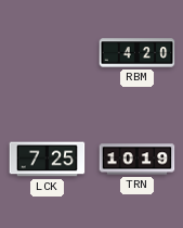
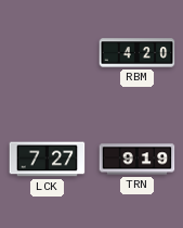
LCK: 7:25 -> 7:27
TRN: 10:19 -> 9:19
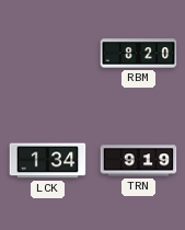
RBM: 4:20 -> 8:20
LCK: 7:27 -> 1:34
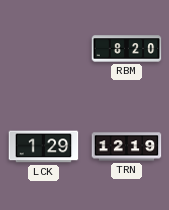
LCK: 1:34 -> 1:29
TRN: 9:19 -> 12:19
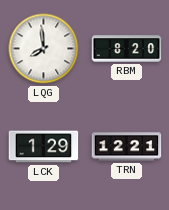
LQG: none -> 7:59
TRN: 12:19 -> 12:21
